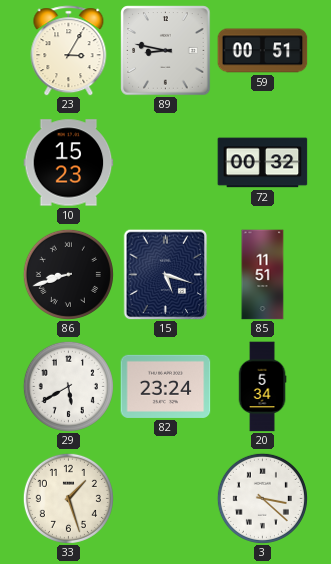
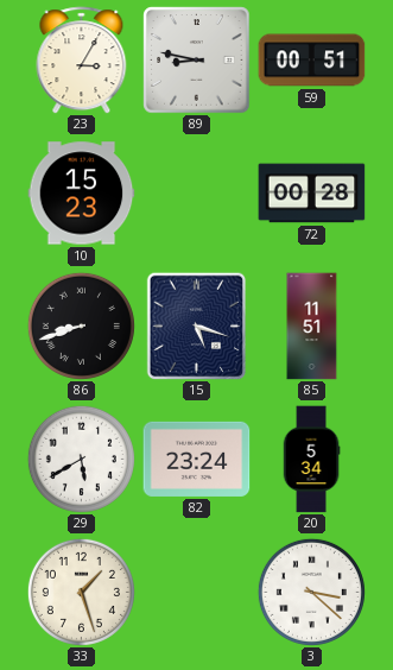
72: 00:32 -> 00:28
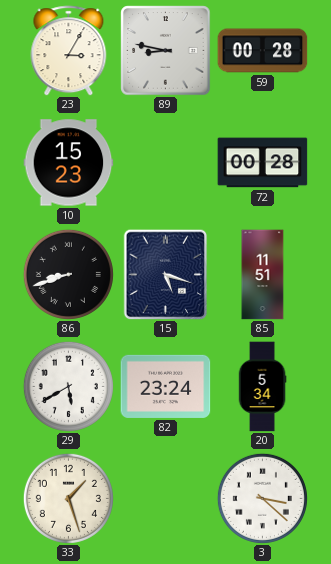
59: 00:51 -> 00:28
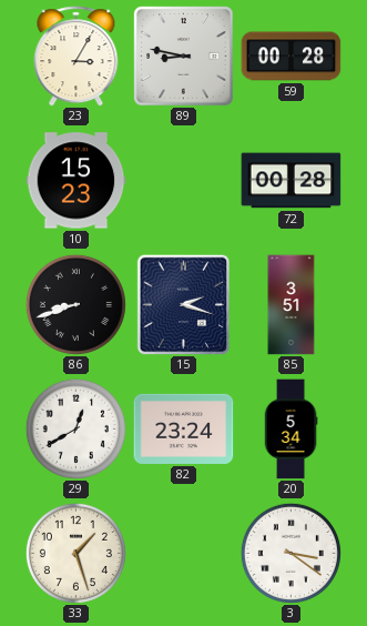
15: 5:18 -> 2:18
85: 11:51 -> 3:51
29: 5:40 -> 12:40
3: 3:22 -> 3:21
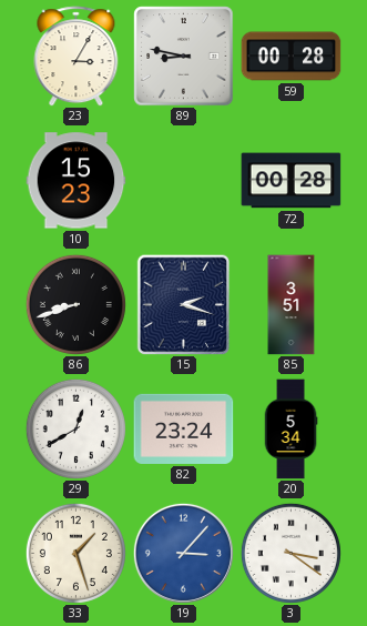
19: none -> 3:07
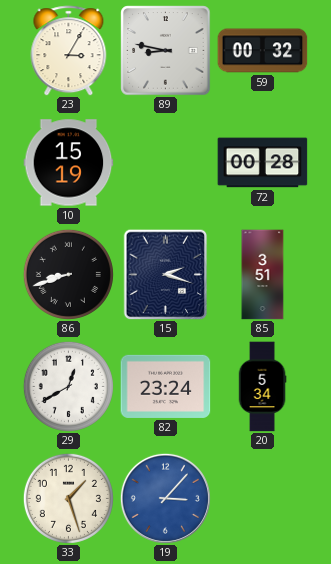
59: 00:28 -> 00:32
10: 15:23 -> 15:19
3: 3:21 -> none
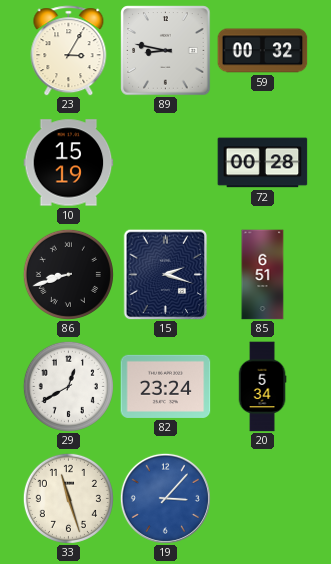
85: 3:51 -> 6:51
33: 1:27 -> 11:27
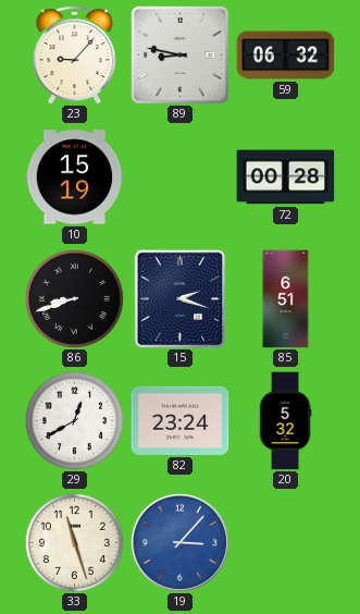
23: 3:05 -> 9:07
59: 00:32 -> 06:32
20: 5:34 -> 5:32
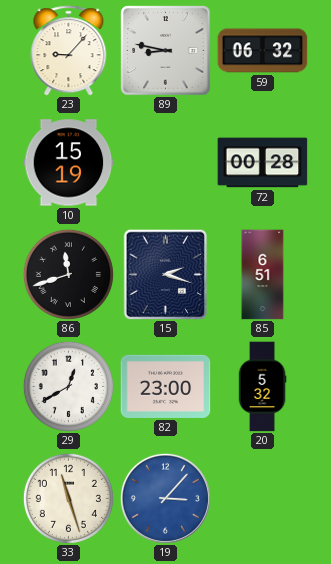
86: 8:42 -> 11:42
82: 23:24 -> 23:00
